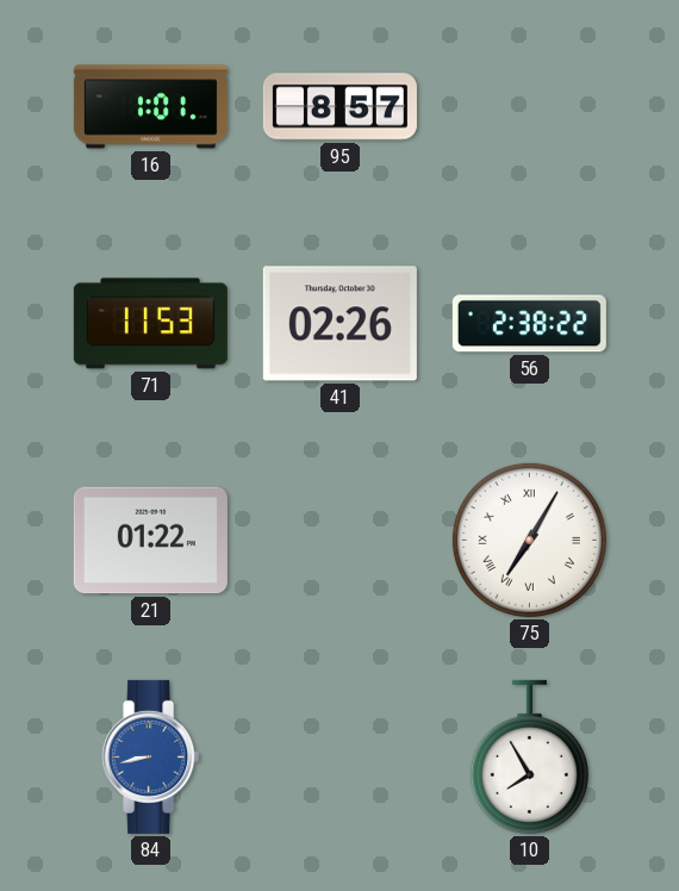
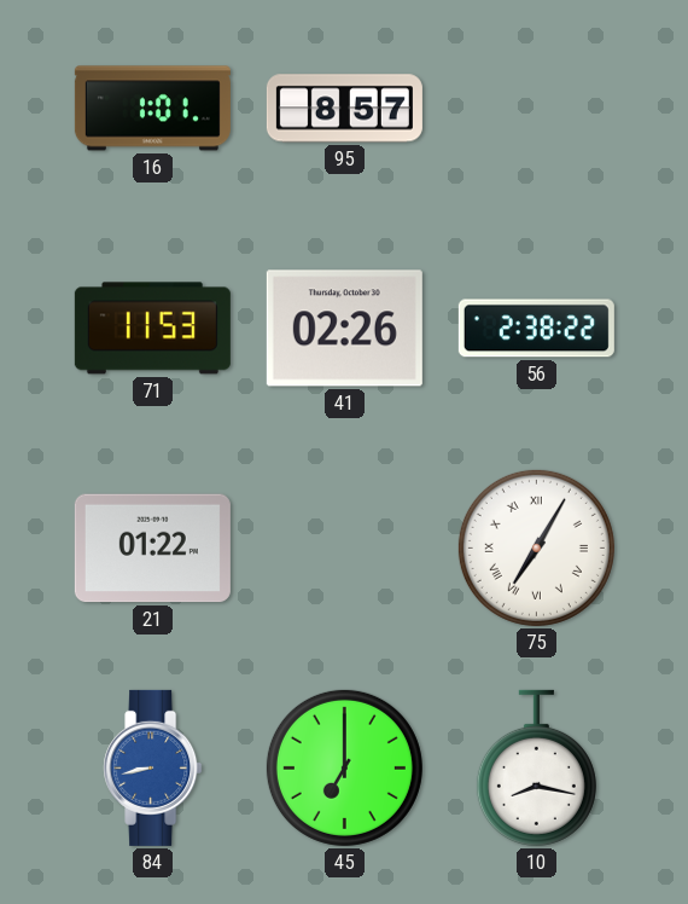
45: none -> 7:00
10: 7:55 -> 8:17
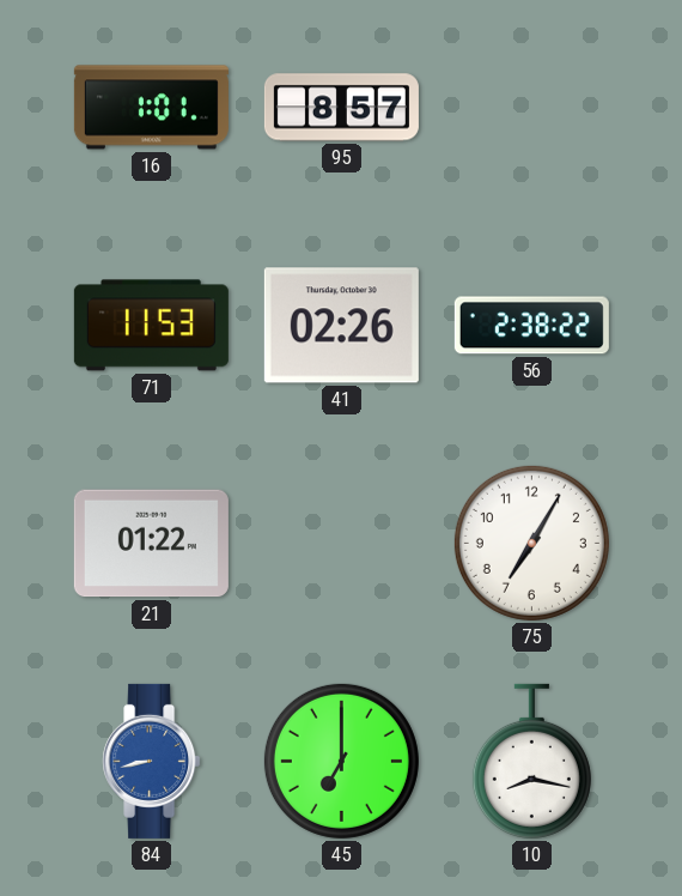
75 numerals: Roman -> Arabic
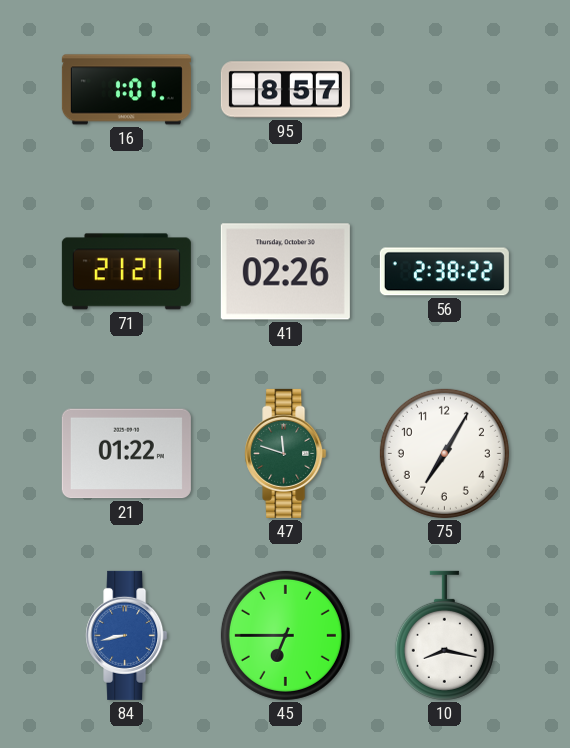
71: 11:53 -> 21:21
47: none -> 11:48
45: 7:00 -> 6:45
